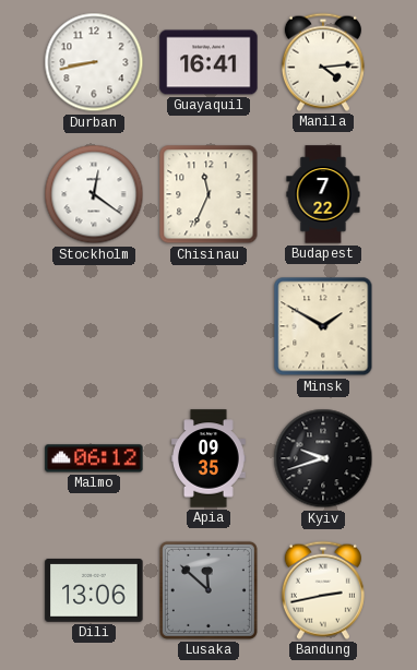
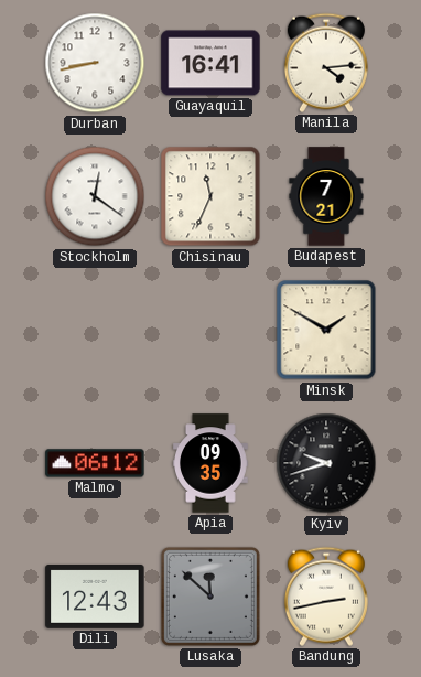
Budapest: 7:22 -> 7:21
Dili: 13:06 -> 12:43
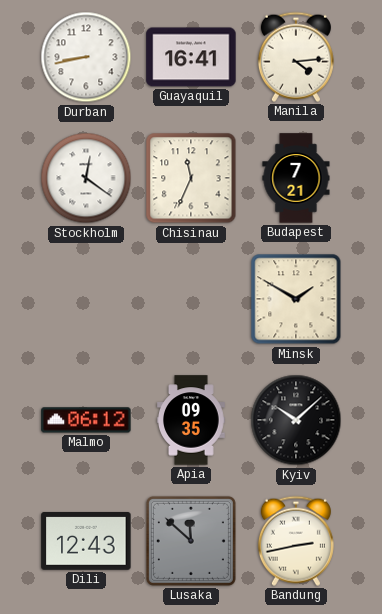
Kyiv: 9:42 -> 10:08
